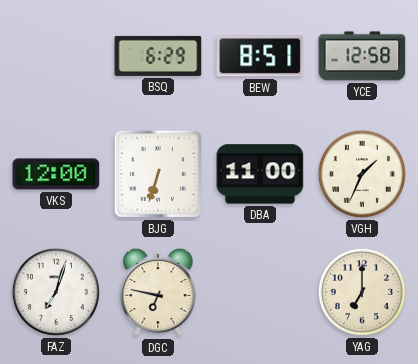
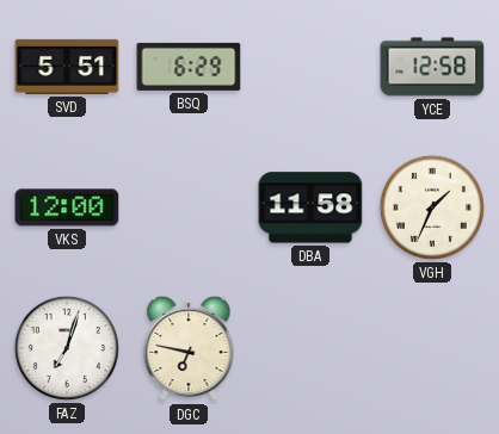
SVD: none -> 5:51
BEW: 8:51 -> none
BJG: 6:33 -> none
DBA: 11:00 -> 11:58
YAG: 7:00 -> none
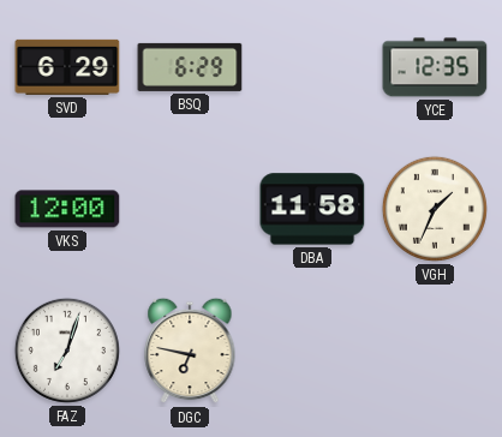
SVD: 5:51 -> 6:29
YCE: 12:58 -> 12:35
